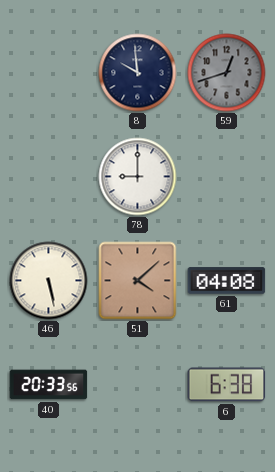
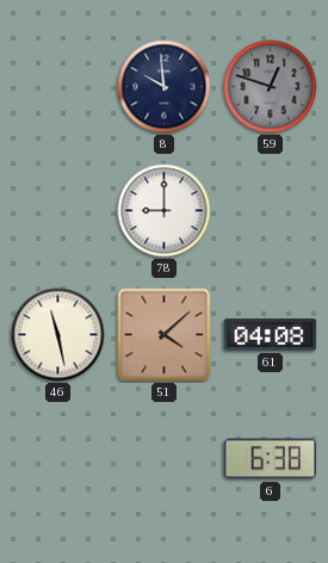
59: 12:42 -> 12:48
46: 5:28 -> 11:28
40: 20:33 -> none
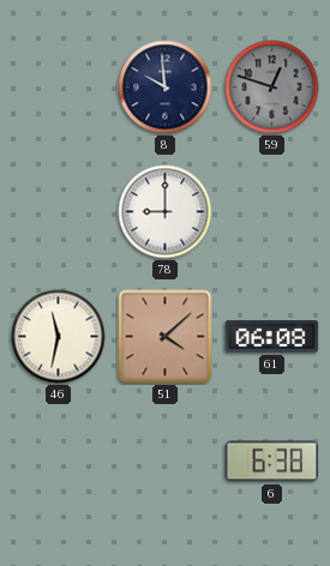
46: 11:28 -> 11:32
61: 04:08 -> 06:08
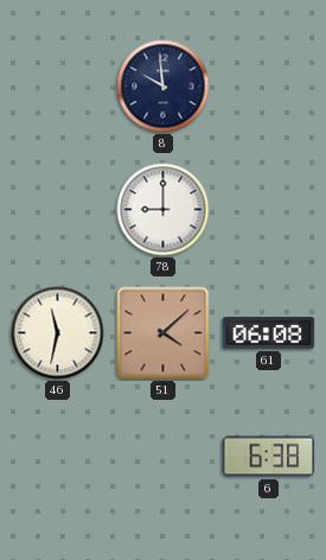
59: 12:48 -> none
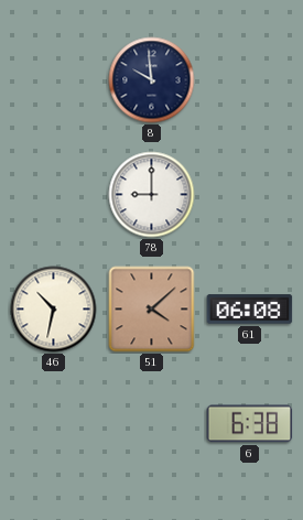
46: 11:32 -> 10:32
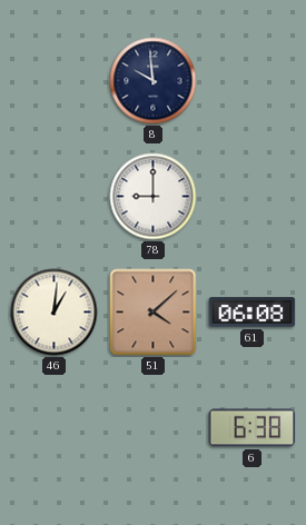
46: 10:32 -> 1:01
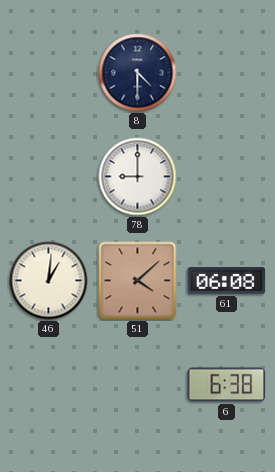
8: 9:59 -> 4:30
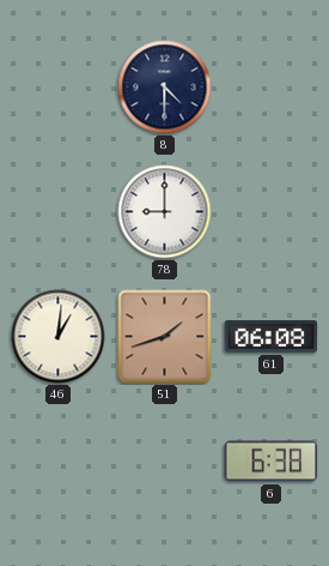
51: 4:08 -> 1:42
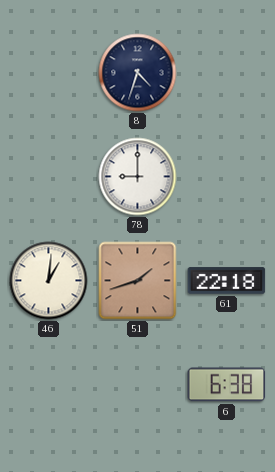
8: 4:30 -> 4:33
61: 06:08 -> 22:18
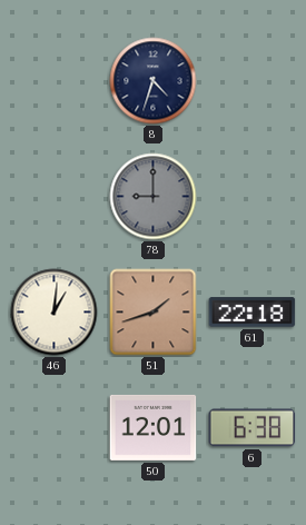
78 dial: white -> grey
50: none -> 12:01
